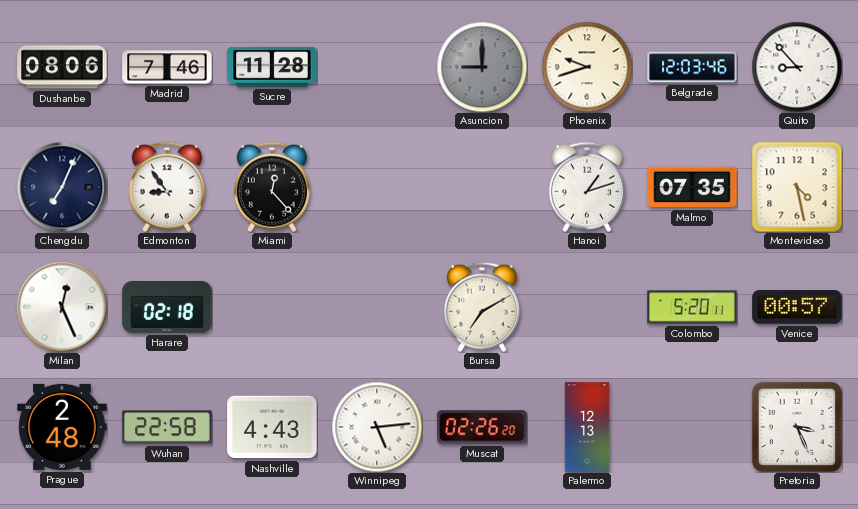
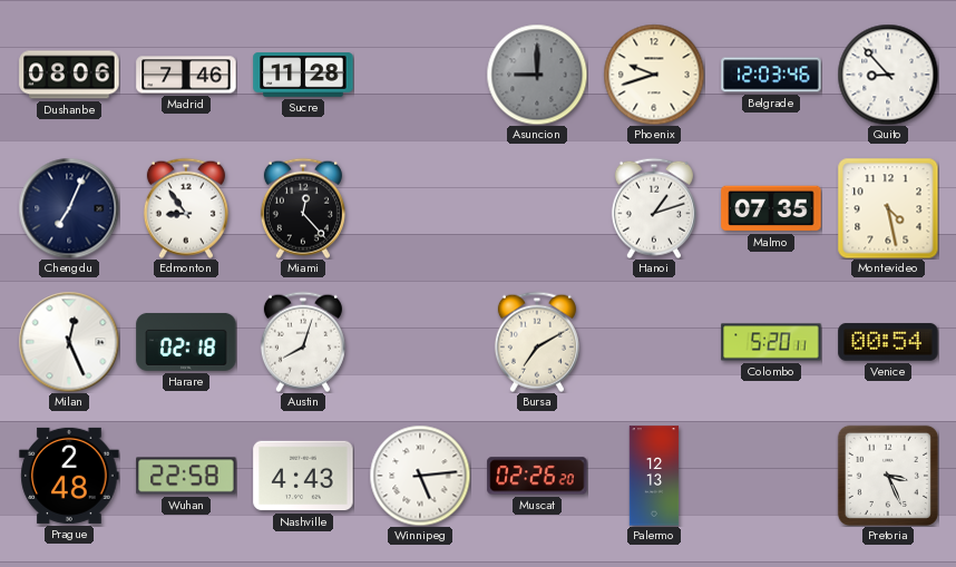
Austin: none -> 8:03
Venice: 00:57 -> 00:54
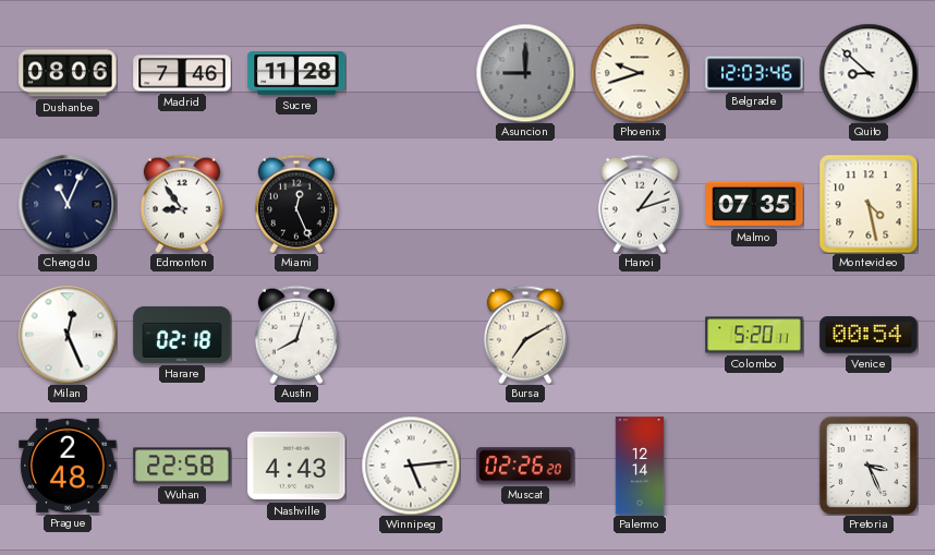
Quito: 8:53 -> 8:52
Chengdu: 7:04 -> 11:04
Miami: 12:23 -> 12:26
Palermo: 12:13 -> 12:14
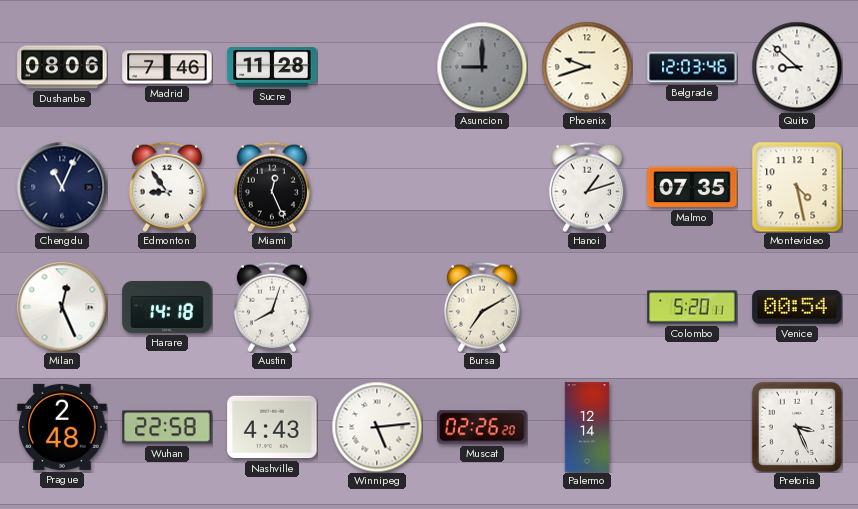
Harare: 02:18 -> 14:18
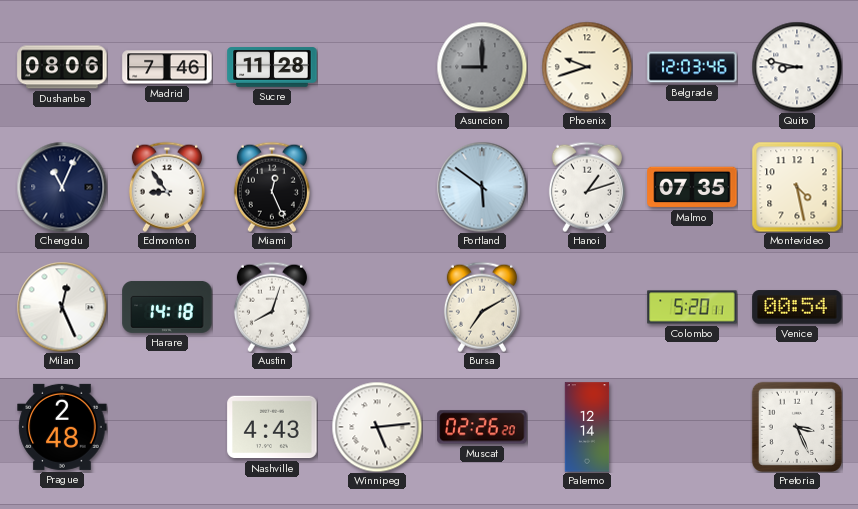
Quito: 8:52 -> 8:47
Portland: none -> 5:51
Wuhan: 22:58 -> none
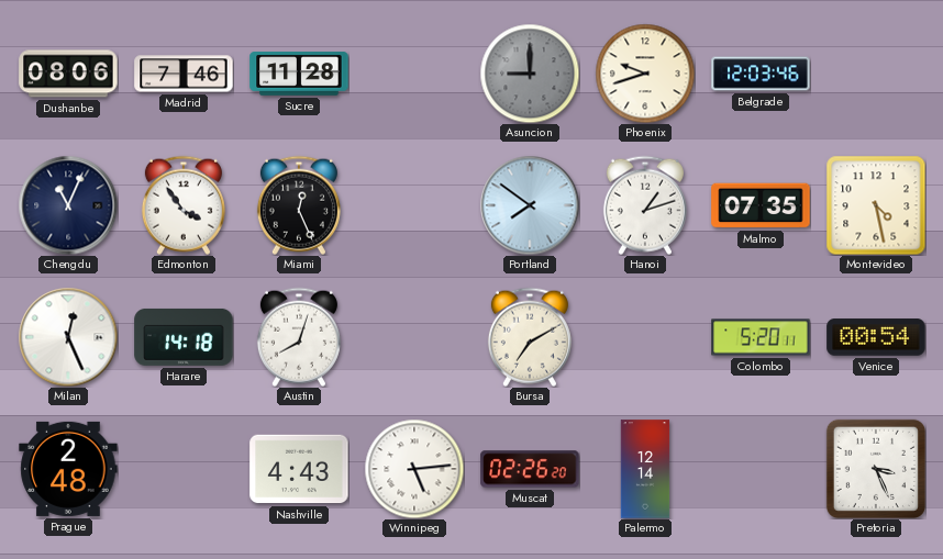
Quito: 8:47 -> none
Edmonton: 8:54 -> 3:54
Portland: 5:51 -> 7:51
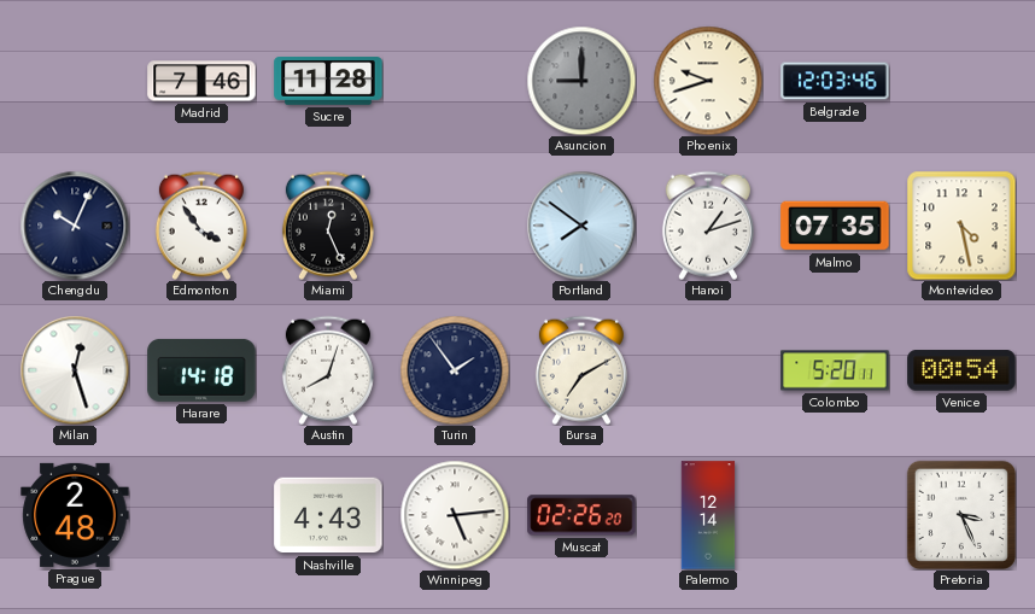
Dushanbe: 08:06 -> none
Chengdu: 11:04 -> 10:04
Milan: 12:26 -> 12:27
Turin: none -> 1:54
